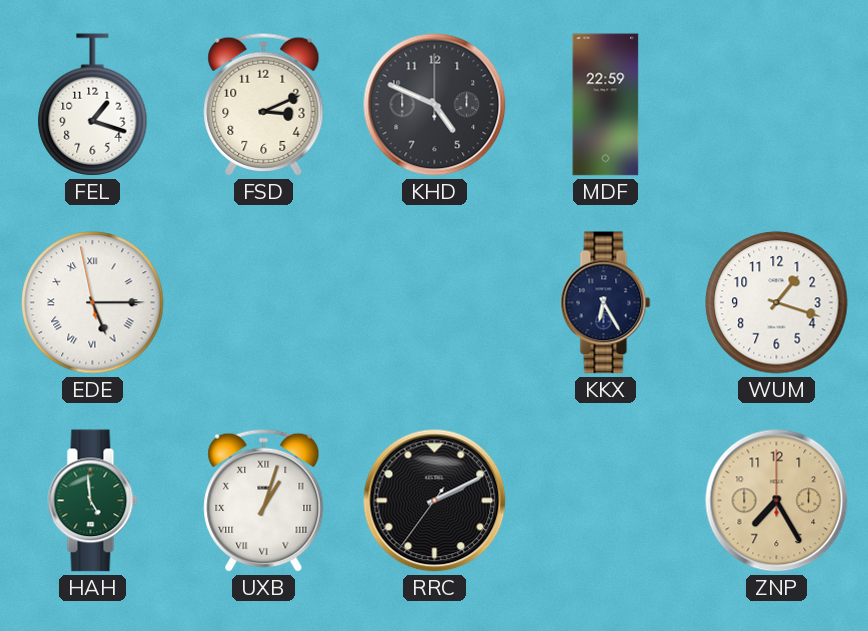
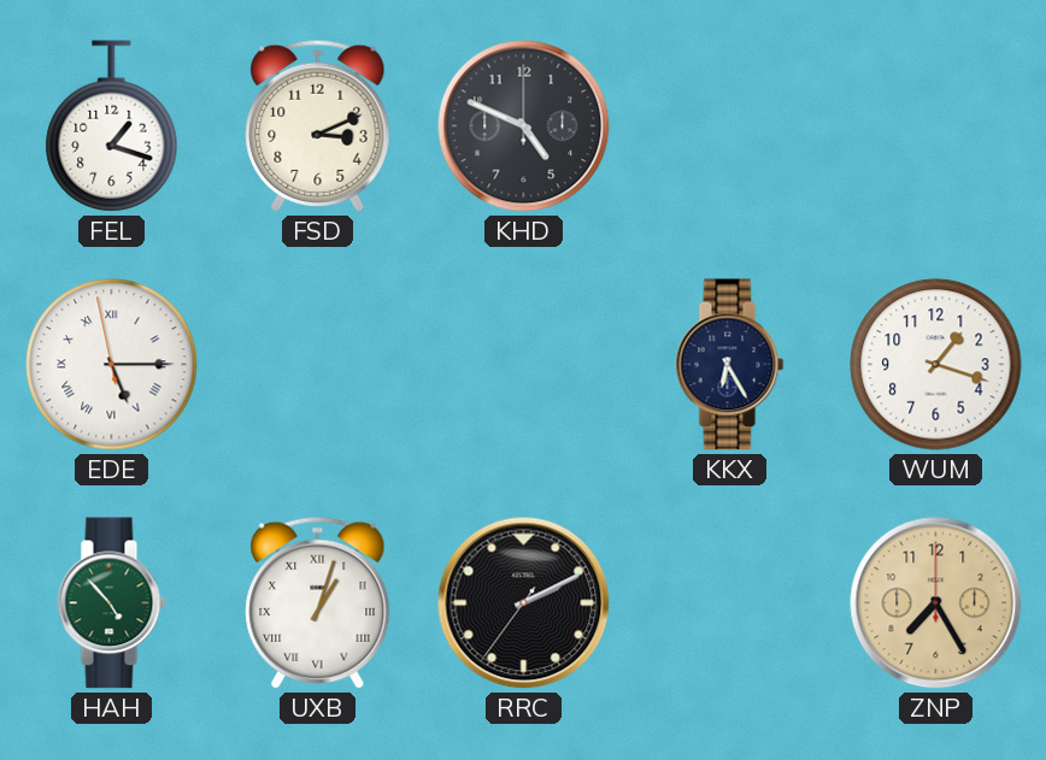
MDF: 22:59 -> none
HAH: 4:59 -> 4:53
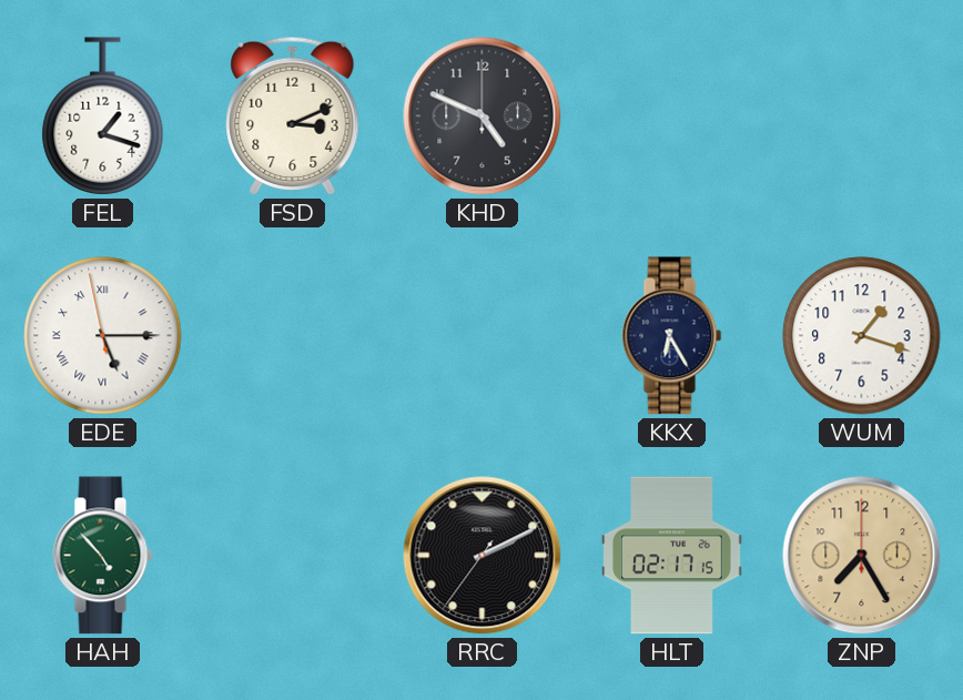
UXB: 1:03 -> none
HLT: none -> 02:17
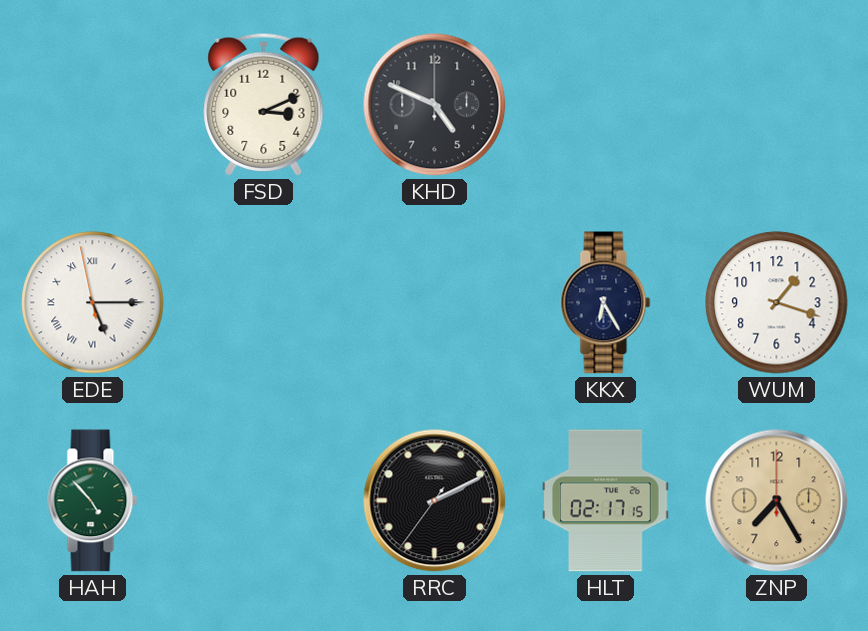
FEL: 1:18 -> none
